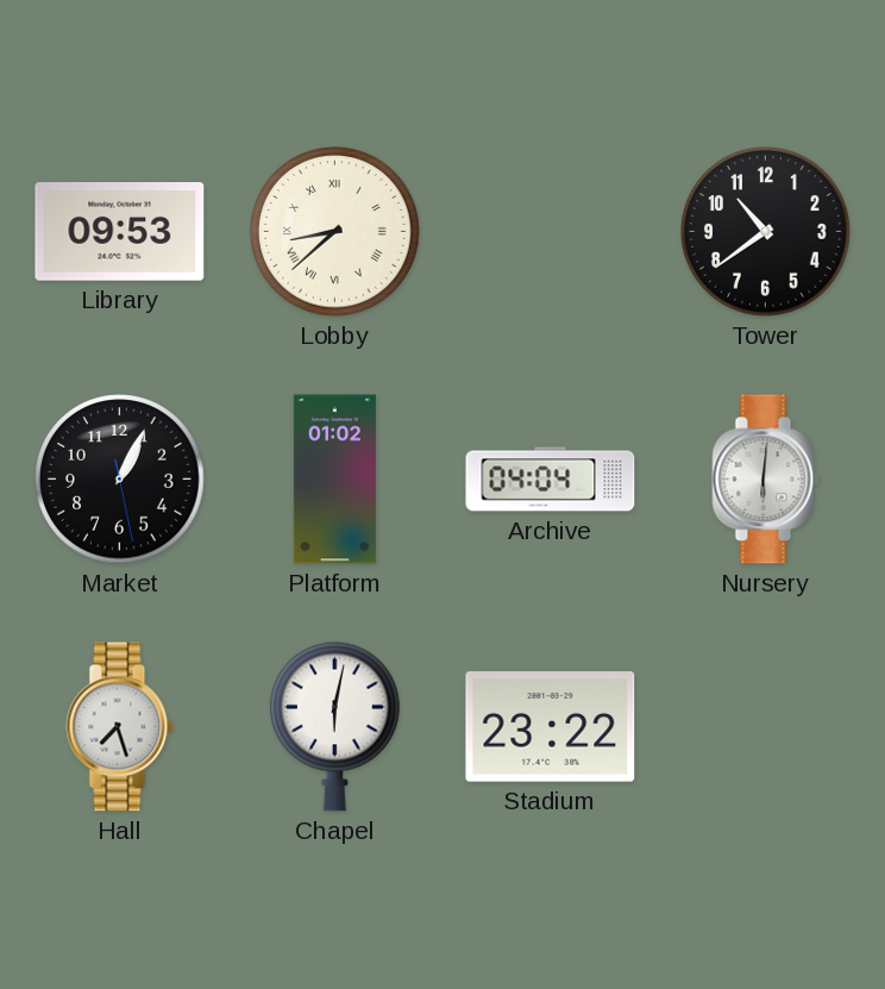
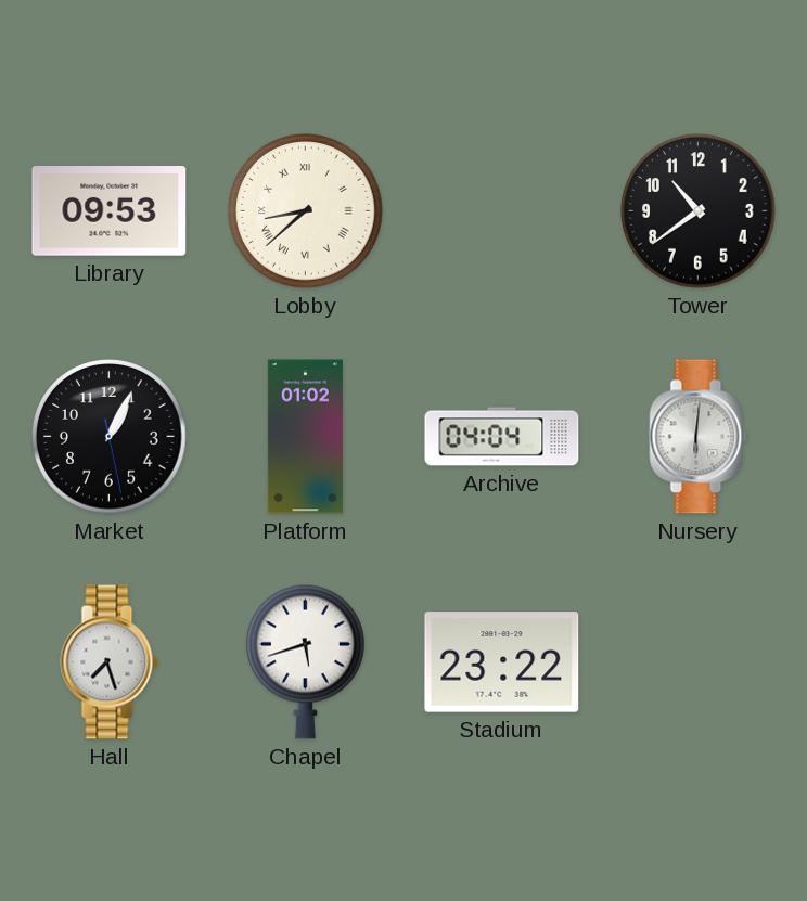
Chapel: 6:02 -> 5:42
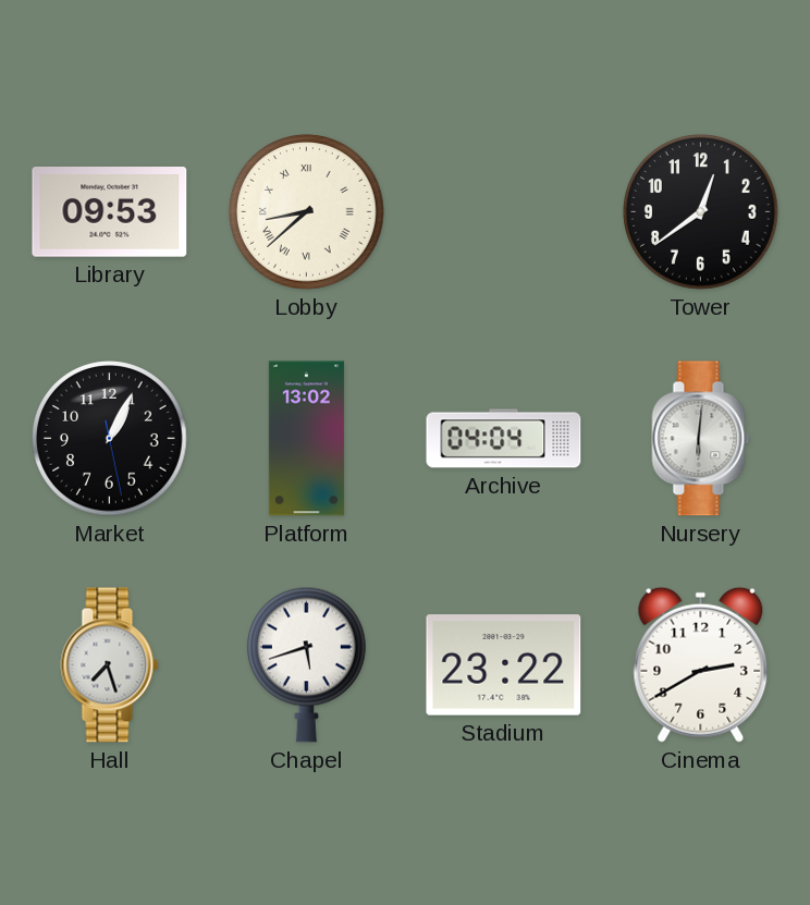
Tower: 10:39 -> 12:39
Platform: 01:02 -> 13:02
Cinema: none -> 2:40
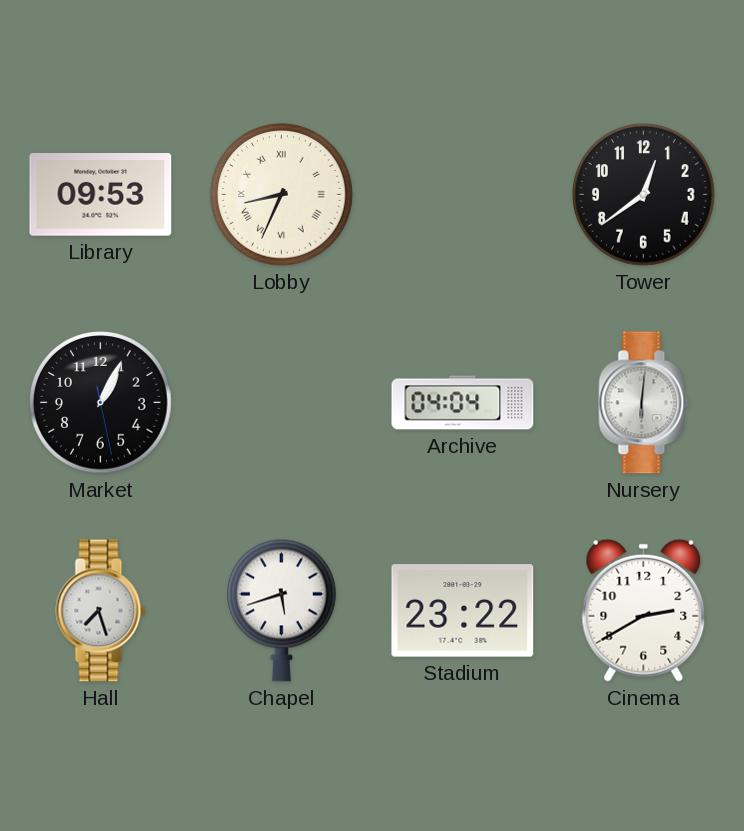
Lobby: 8:38 -> 8:34
Platform: 13:02 -> none
